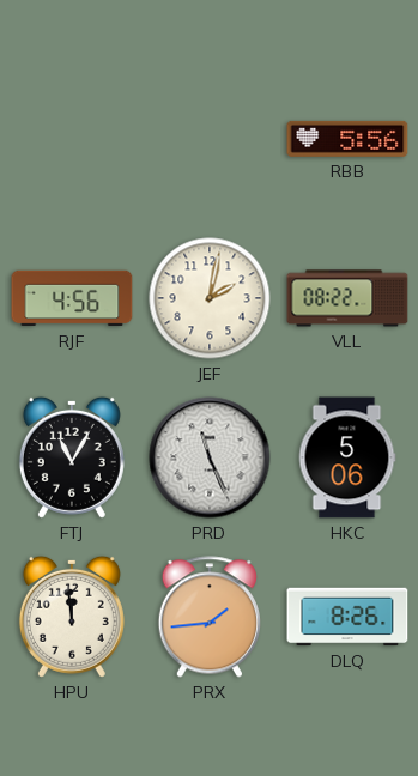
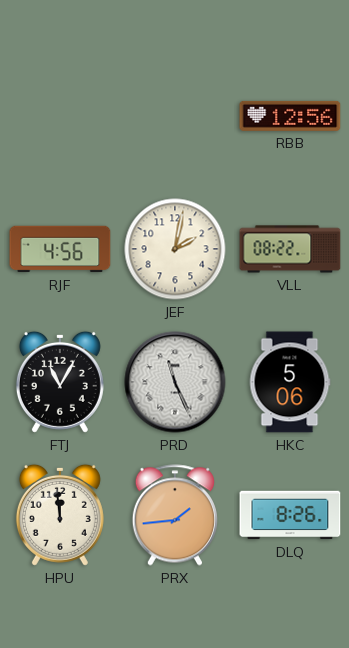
RBB: 5:56 -> 12:56
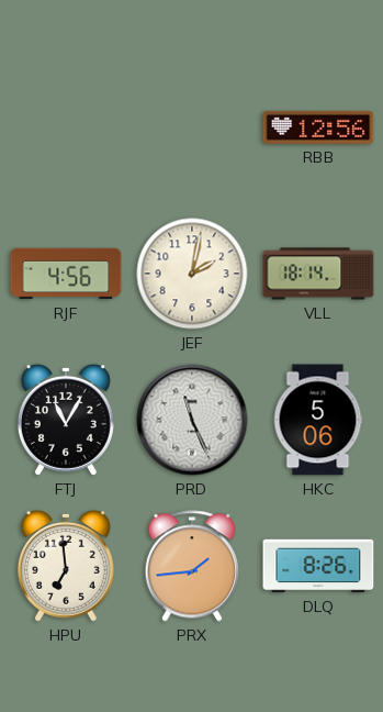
VLL: 08:22 -> 18:14
HPU: 11:59 -> 6:59
